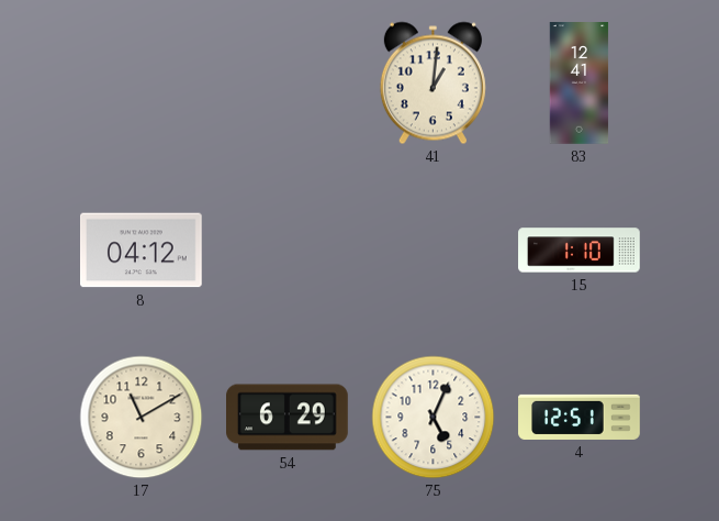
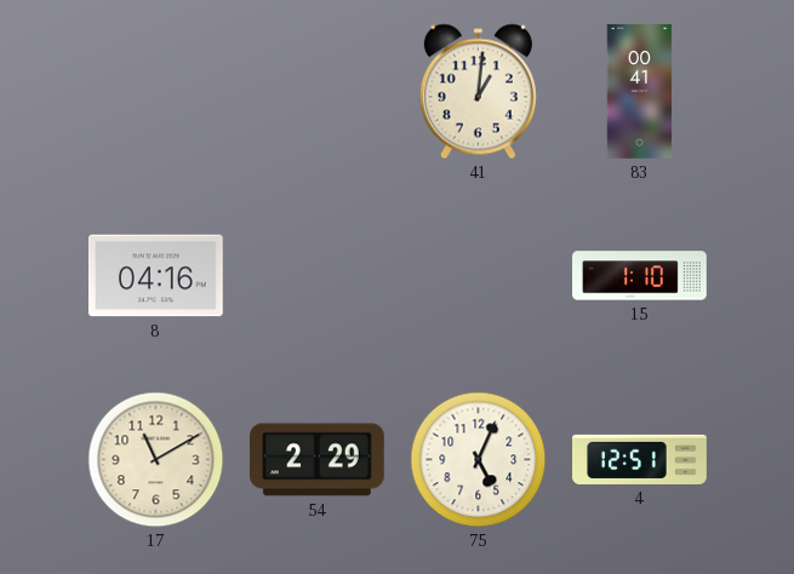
83: 12:41 -> 00:41
8: 04:12 -> 04:16
54: 6:29 -> 2:29
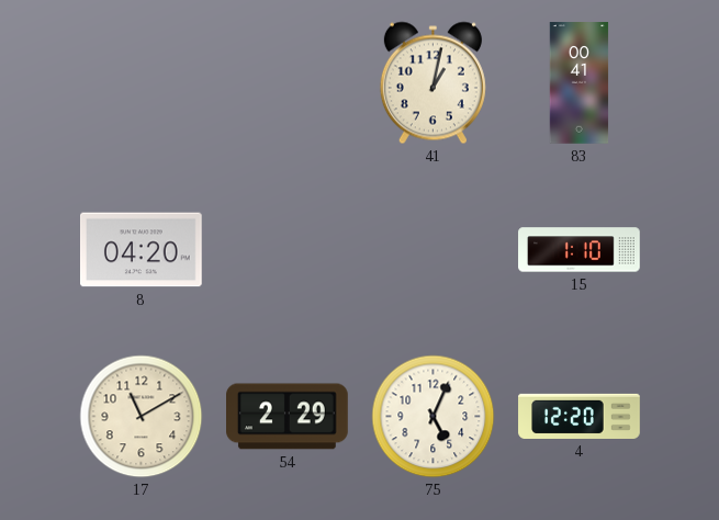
41: 1:01 -> 1:02
8: 04:16 -> 04:20
4: 12:51 -> 12:20
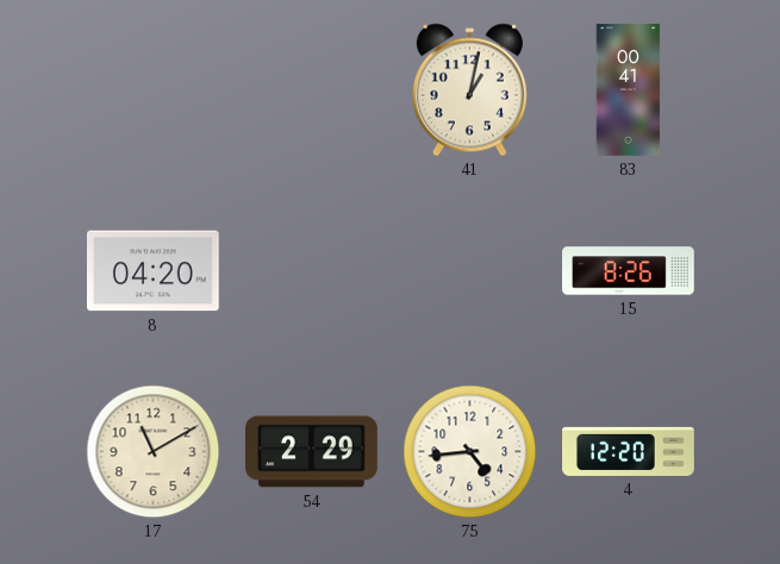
15: 1:10 -> 8:26
75: 5:04 -> 4:44
